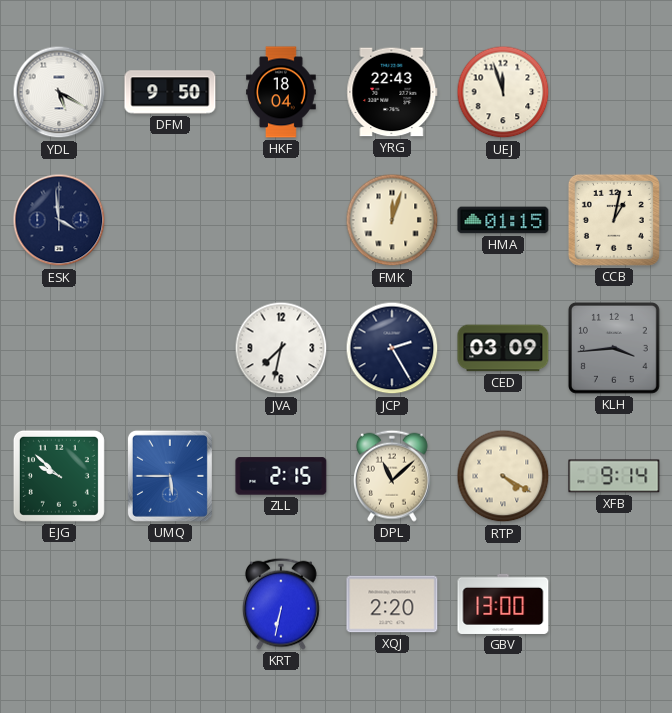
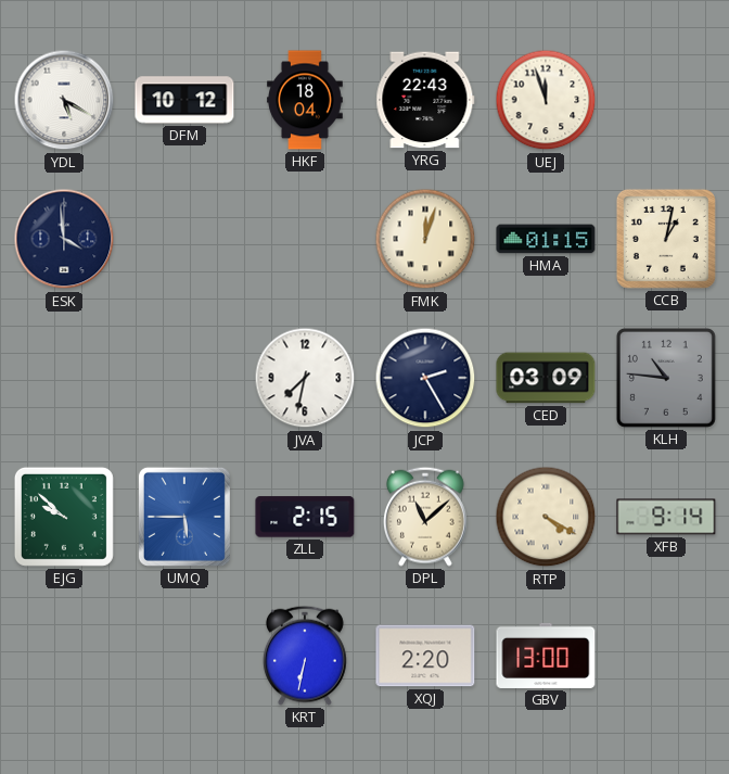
DFM: 9:50 -> 10:12
KLH: 3:44 -> 10:46
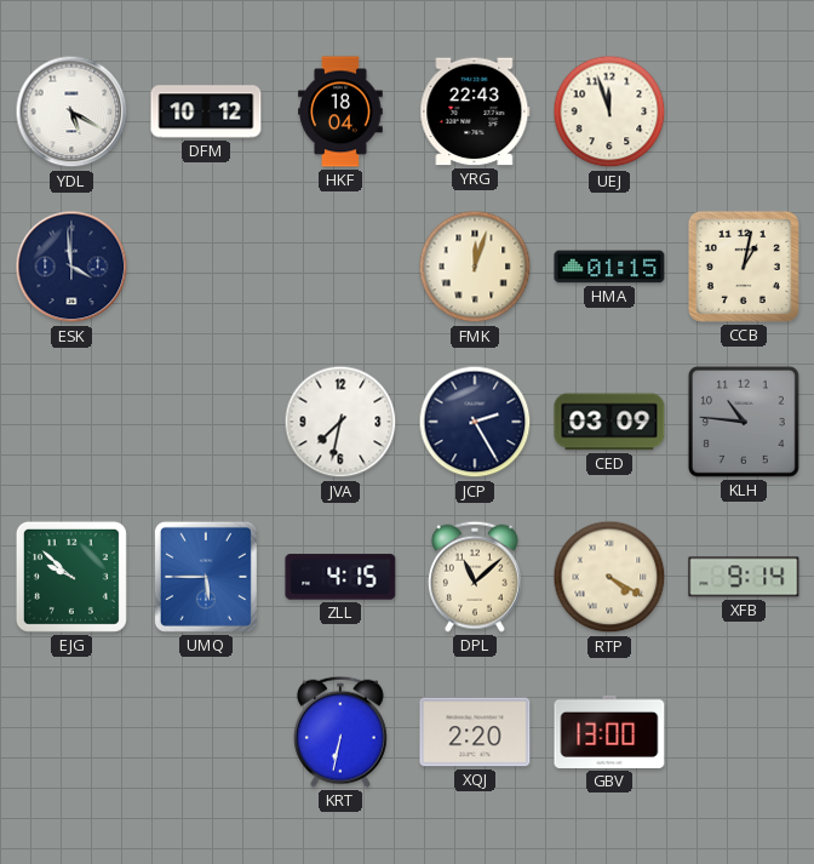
ZLL: 2:15 -> 4:15
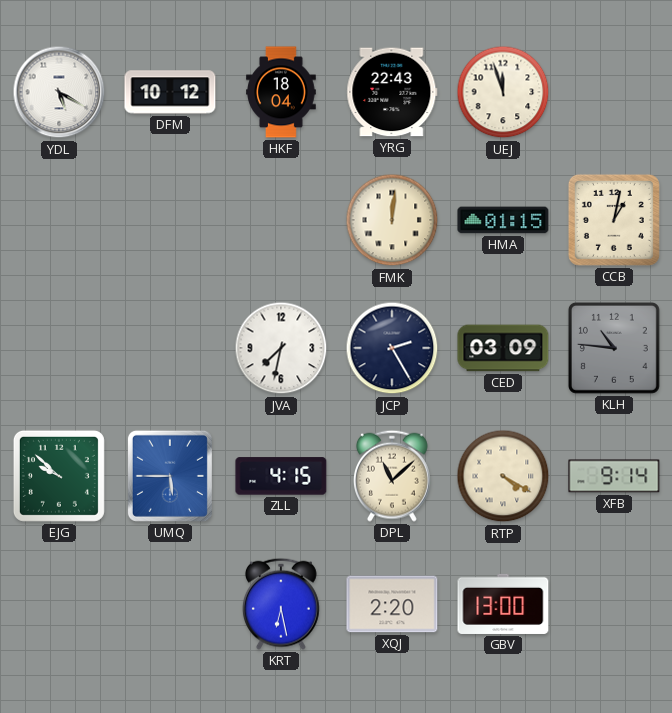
ESK: 3:59 -> none
FMK: 12:03 -> 12:01
KRT: 6:32 -> 6:28
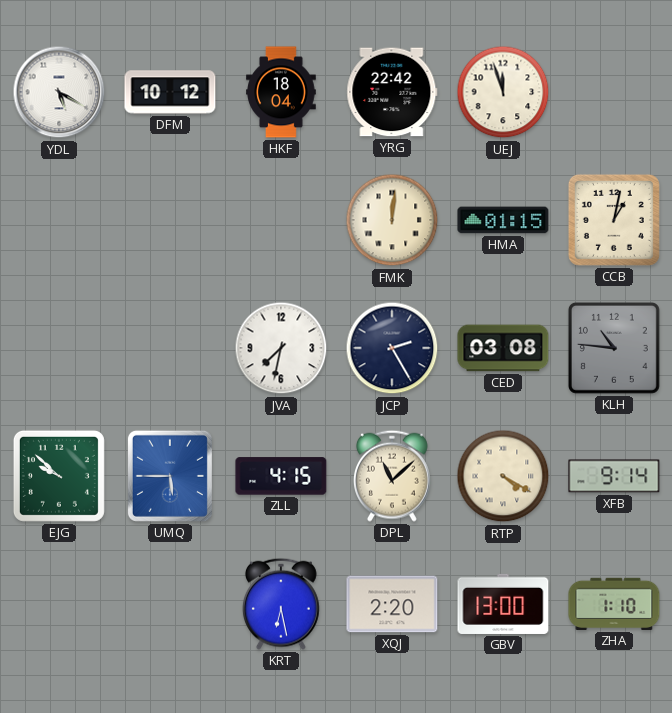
YRG: 22:43 -> 22:42
CED: 03:09 -> 03:08
ZHA: none -> 1:10
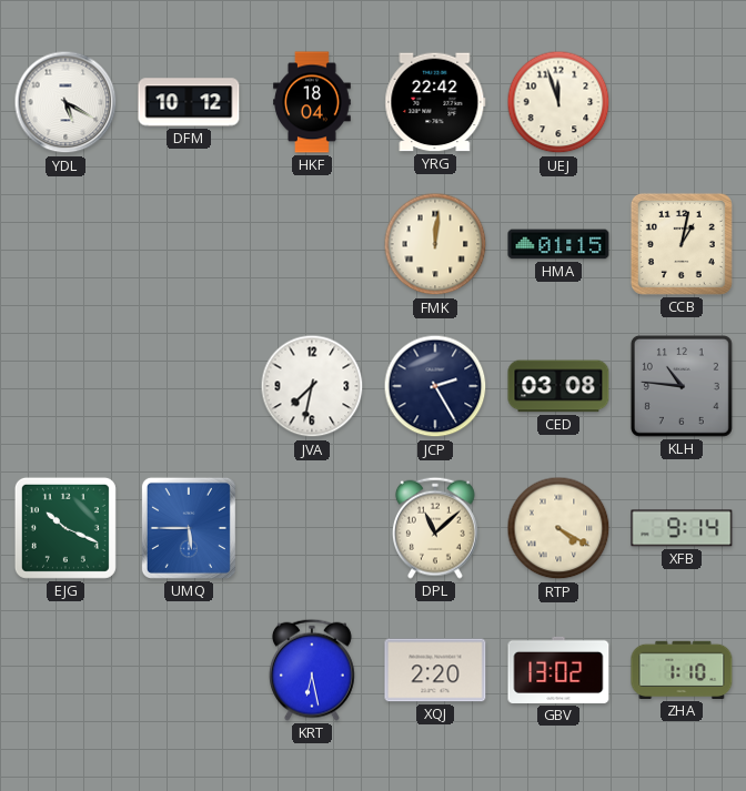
EJG: 9:52 -> 10:19
ZLL: 4:15 -> none
GBV: 13:00 -> 13:02
